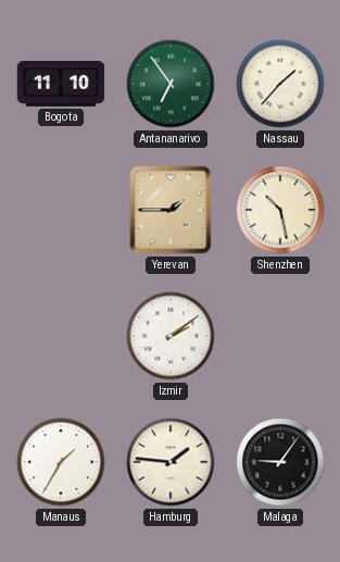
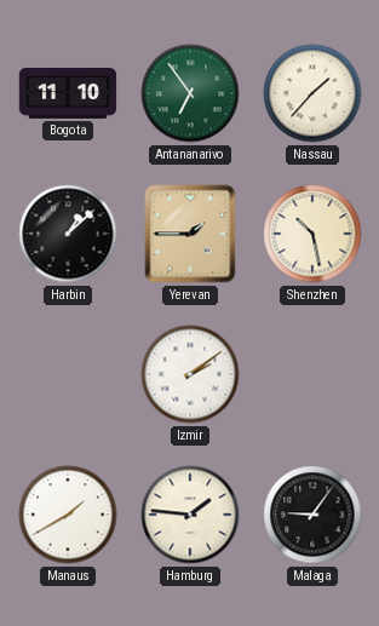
Harbin: none -> 1:08
Manaus: 1:35 -> 1:40
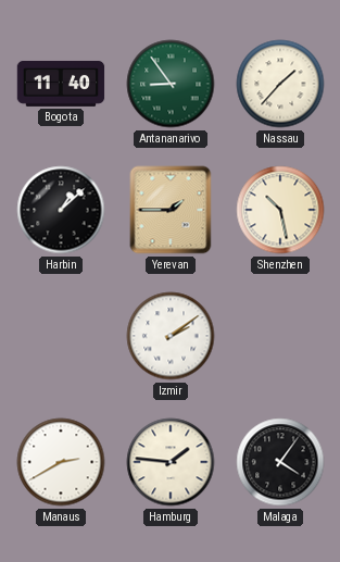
Bogota: 11:10 -> 11:40
Antananarivo: 6:54 -> 8:54
Manaus: 1:40 -> 2:40
Malaga: 9:06 -> 4:06
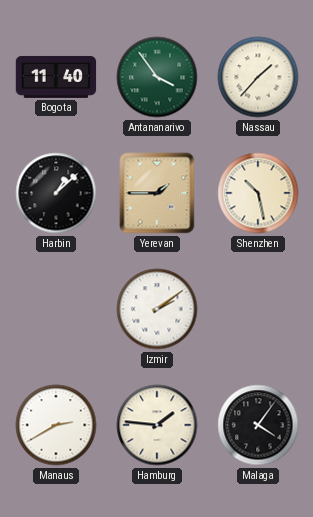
Antananarivo: 8:54 -> 3:54
